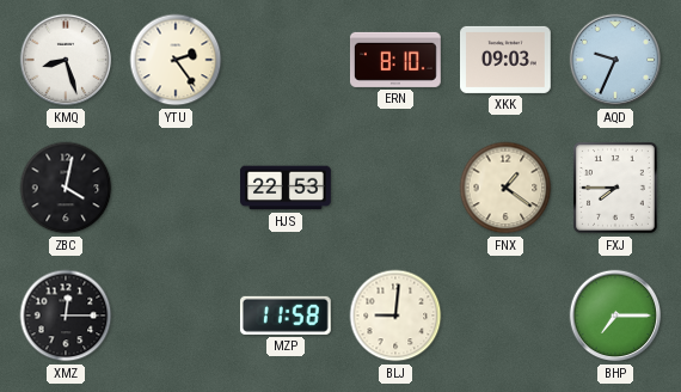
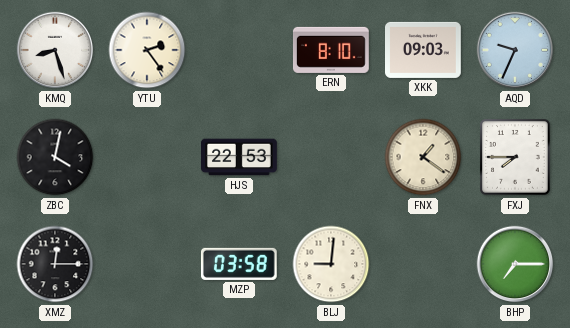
MZP: 11:58 -> 03:58
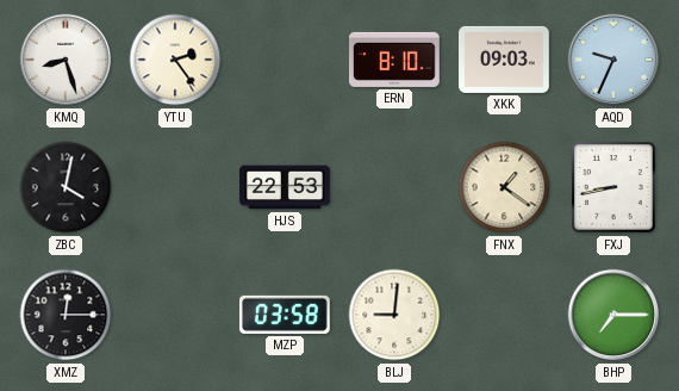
FXJ: 7:45 -> 8:43
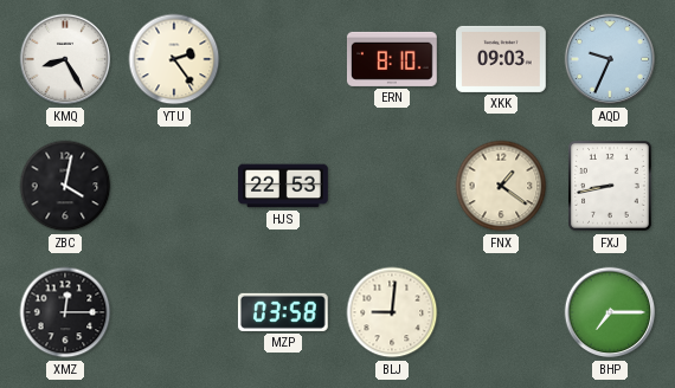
KMQ: 8:27 -> 8:25
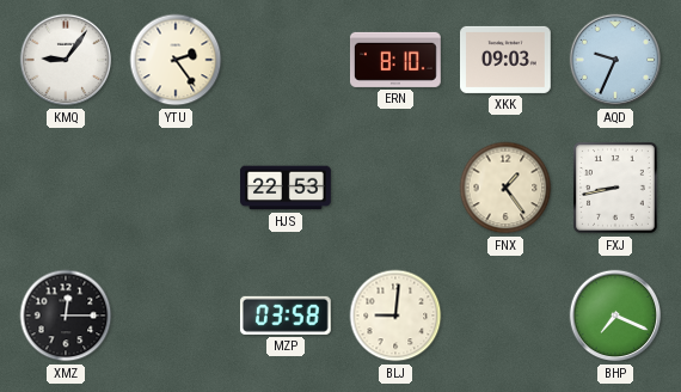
KMQ: 8:25 -> 9:06
ZBC: 4:02 -> none
FNX: 1:21 -> 1:24
BHP: 7:15 -> 7:19
